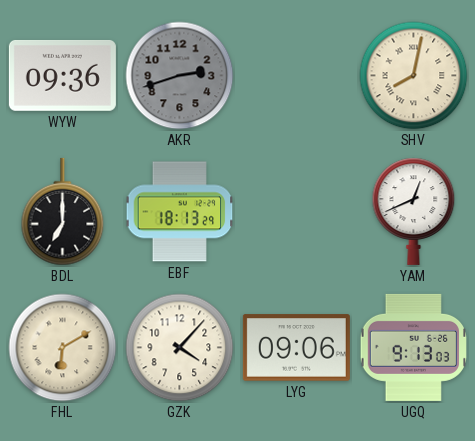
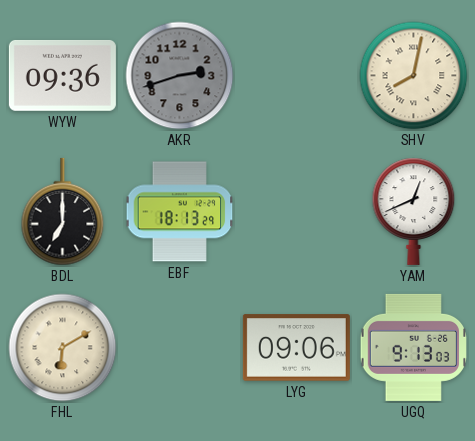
GZK: 4:07 -> none
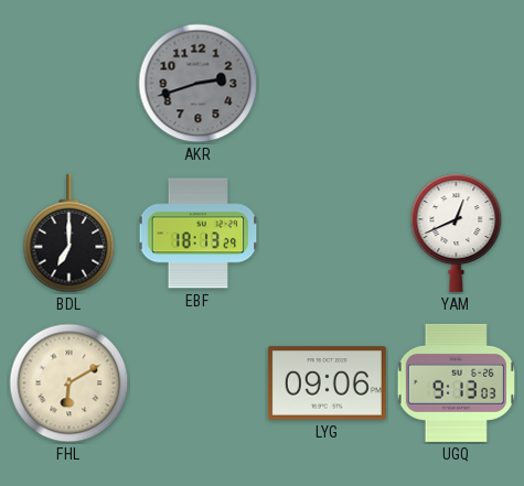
WYW: 09:36 -> none
SHV: 8:02 -> none
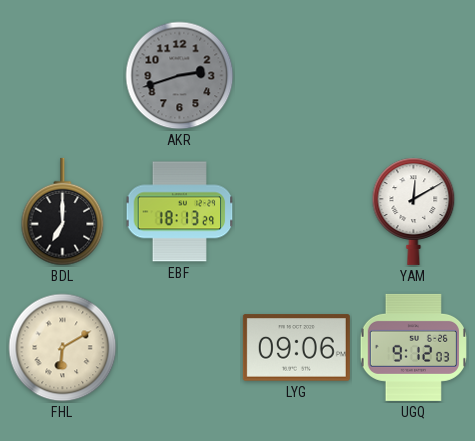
YAM: 12:41 -> 12:10
UGQ: 9:13 -> 9:12
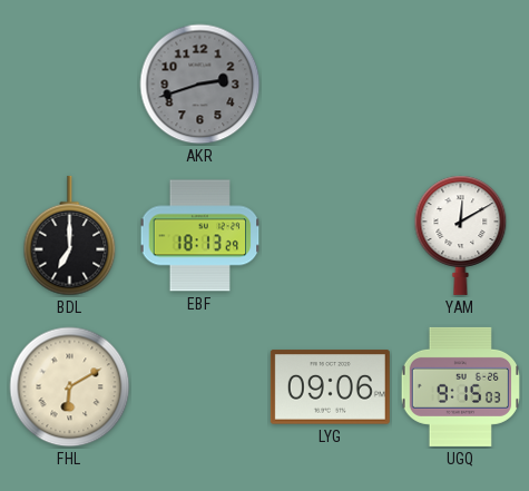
UGQ: 9:12 -> 9:15
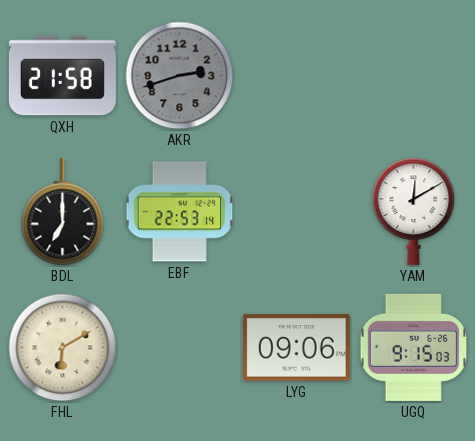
QXH: none -> 21:58
EBF: 18:13 -> 22:53
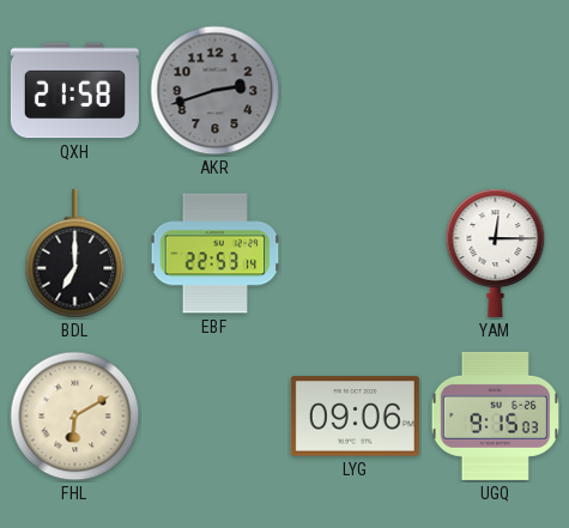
YAM: 12:10 -> 12:15
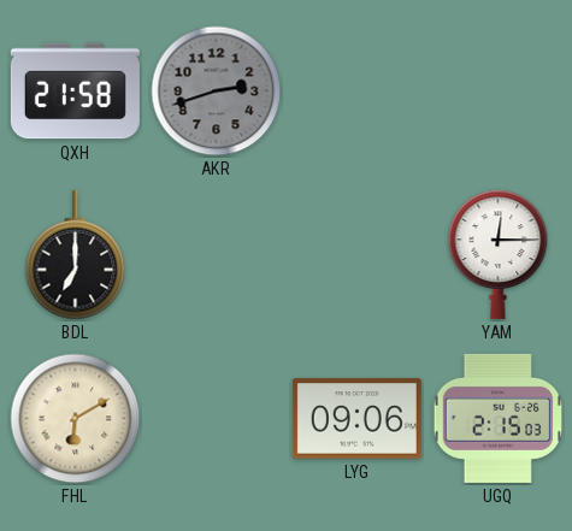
EBF: 22:53 -> none
UGQ: 9:15 -> 2:15
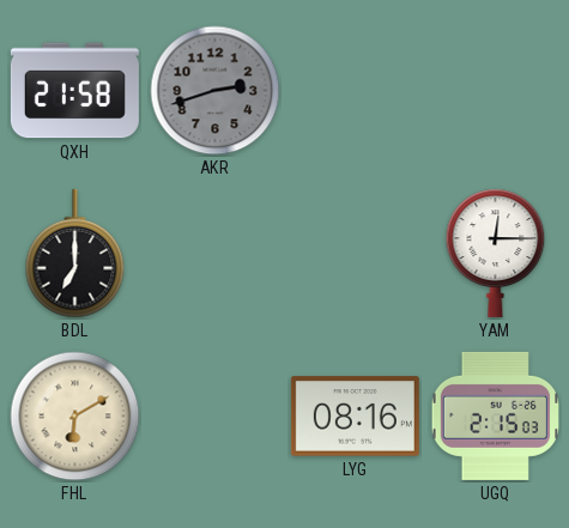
LYG: 09:06 -> 08:16
